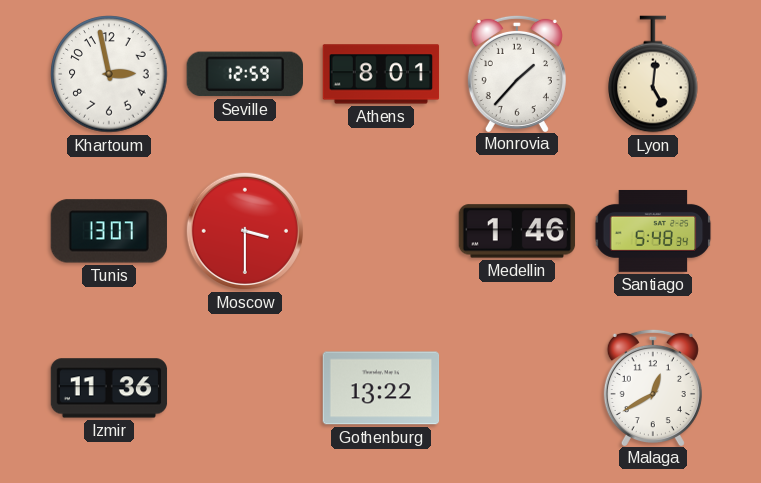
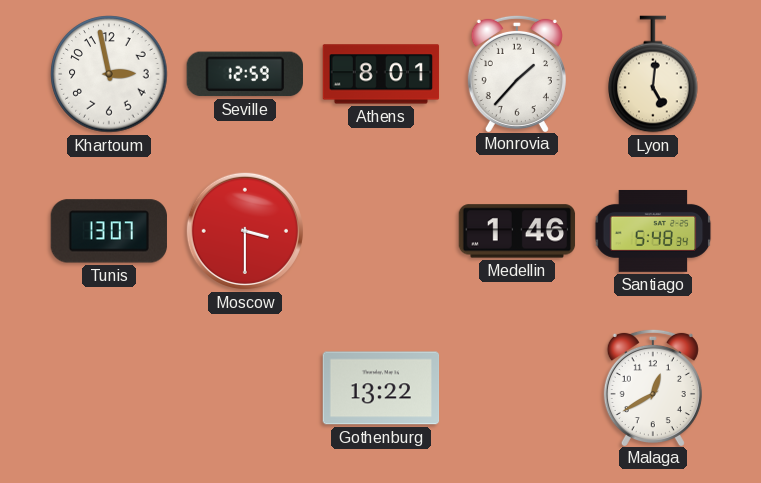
Izmir: 11:36 -> none
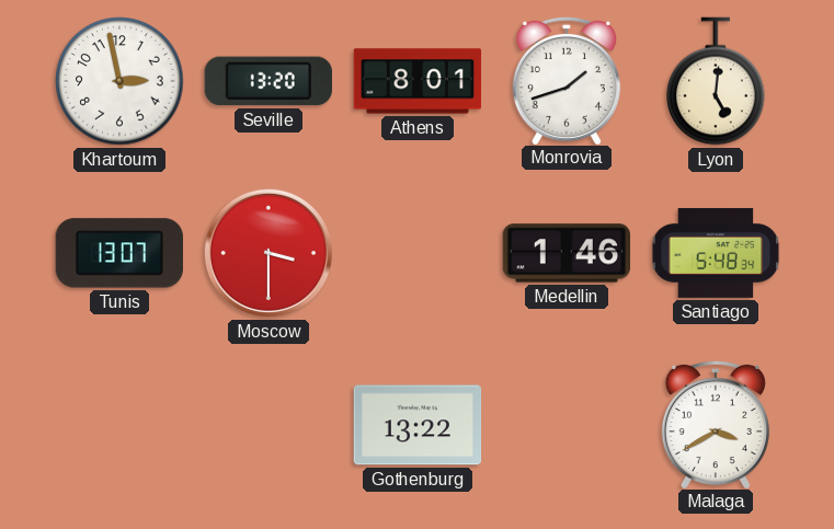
Seville: 12:59 -> 13:20
Monrovia: 1:37 -> 1:42
Malaga: 12:40 -> 3:40
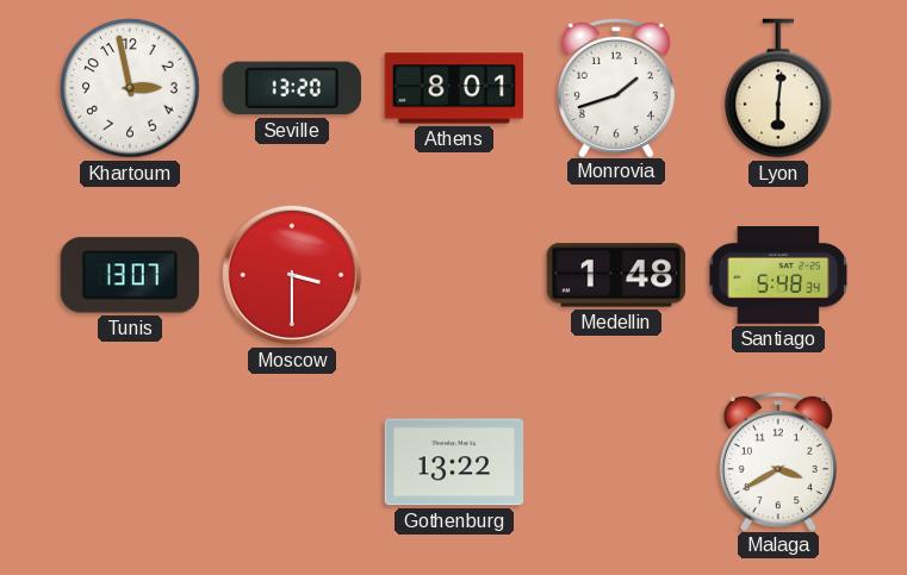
Lyon: 5:01 -> 6:01
Medellin: 1:46 -> 1:48
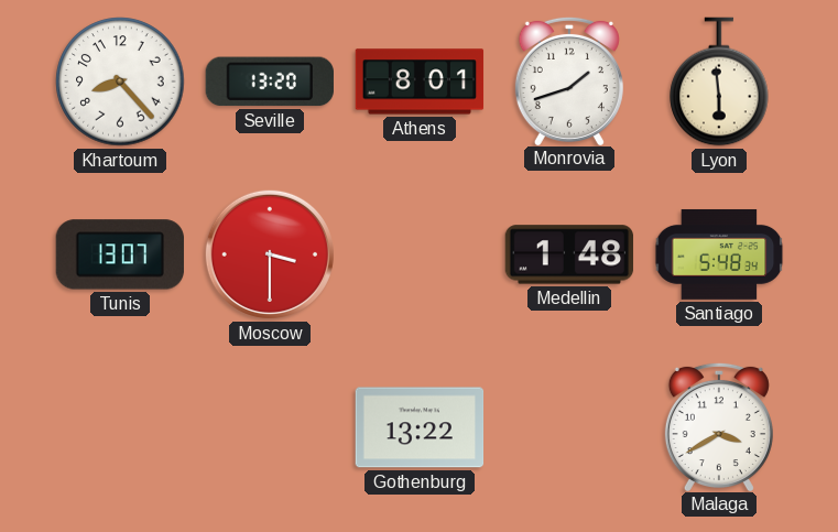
Khartoum: 2:58 -> 8:23
Lyon: 6:01 -> 5:59
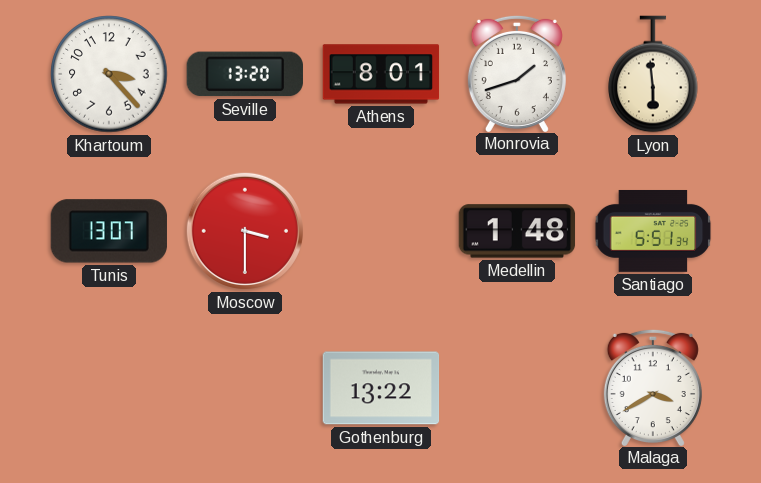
Khartoum: 8:23 -> 3:23
Santiago: 5:48 -> 5:51
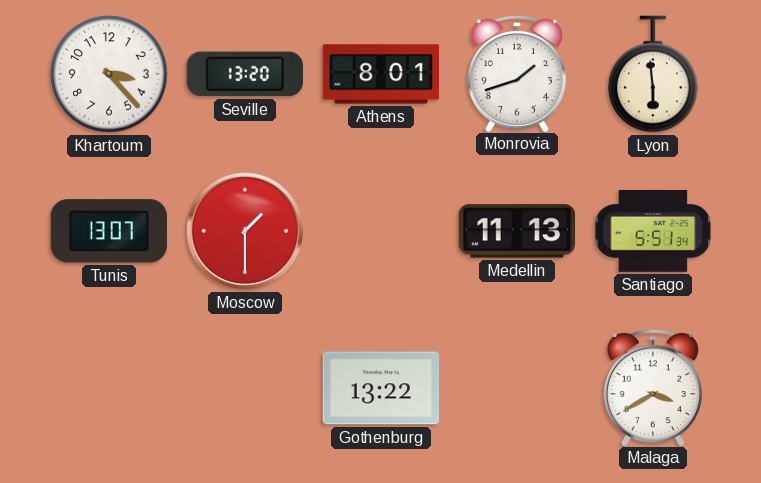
Moscow: 3:30 -> 1:30
Medellin: 1:48 -> 11:13
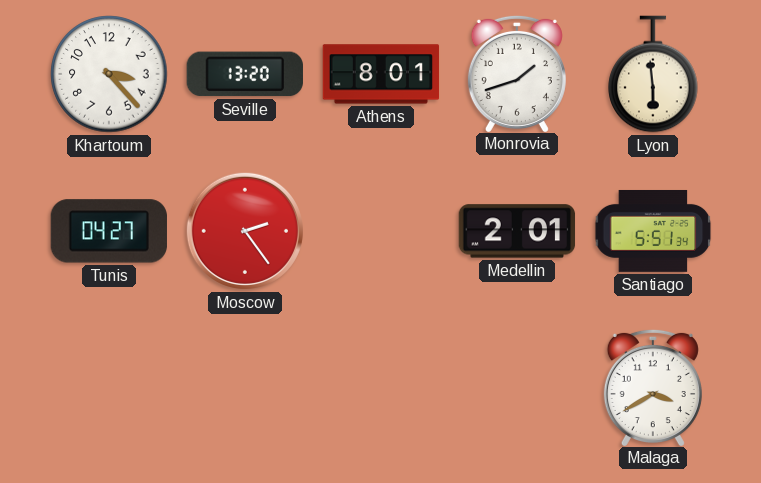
Tunis: 13:07 -> 04:27
Moscow: 1:30 -> 2:24
Medellin: 11:13 -> 2:01
Gothenburg: 13:22 -> none
